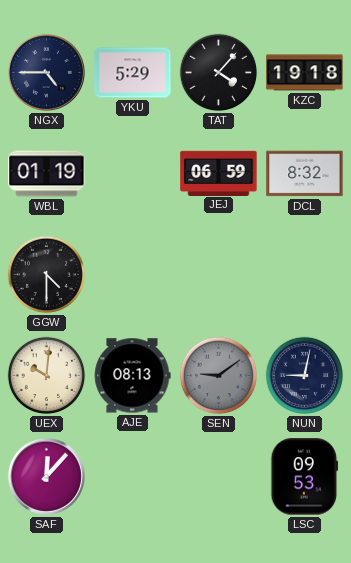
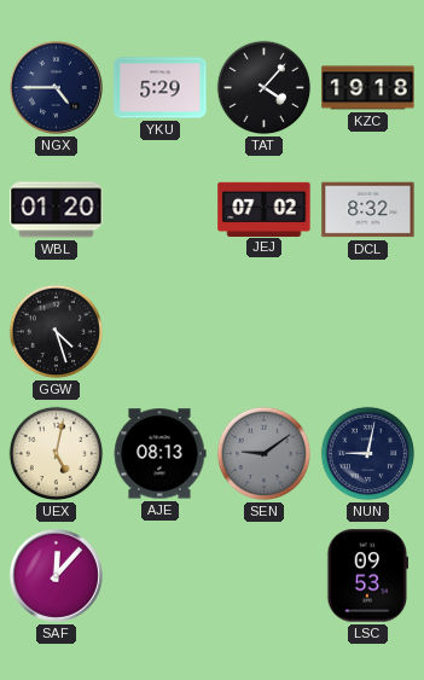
WBL: 01:19 -> 01:20
JEJ: 06:59 -> 07:02
GGW: 4:30 -> 4:27
UEX: 10:01 -> 5:02
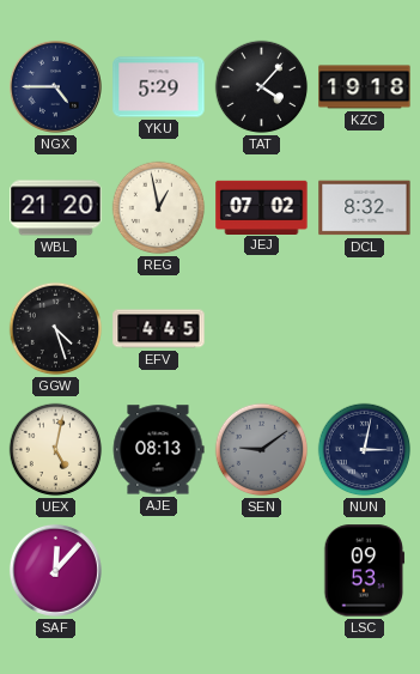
WBL: 01:20 -> 21:20
REG: none -> 12:58
EFV: none -> 4:45
NUN: 9:02 -> 3:02
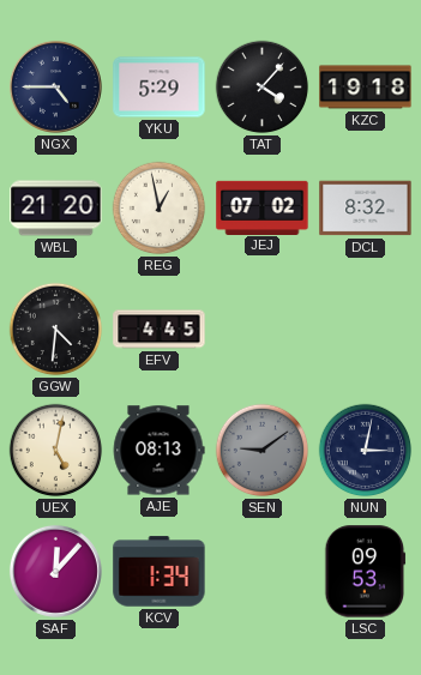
GGW: 4:27 -> 4:31
KCV: none -> 1:34
